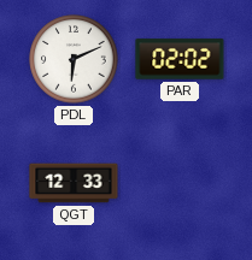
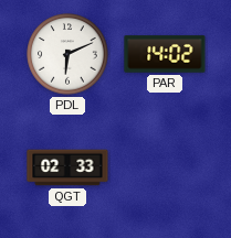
PAR: 02:02 -> 14:02
QGT: 12:33 -> 02:33
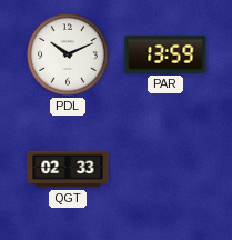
PDL: 6:11 -> 10:11
PAR: 14:02 -> 13:59
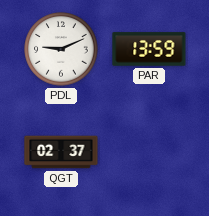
PDL: 10:11 -> 9:11
QGT: 02:33 -> 02:37
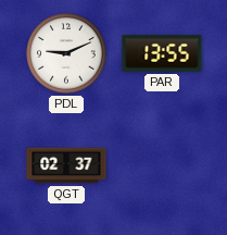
PAR: 13:59 -> 13:55
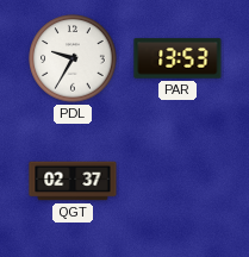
PDL: 9:11 -> 9:35
PAR: 13:55 -> 13:53
